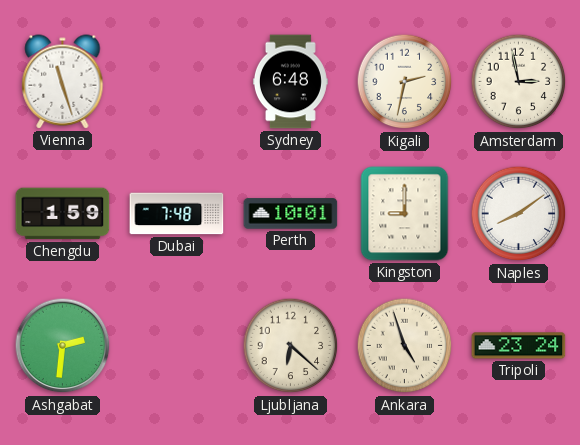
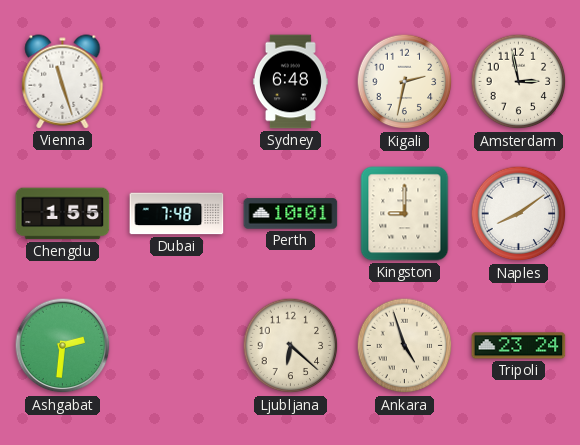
Chengdu: 1:59 -> 1:55
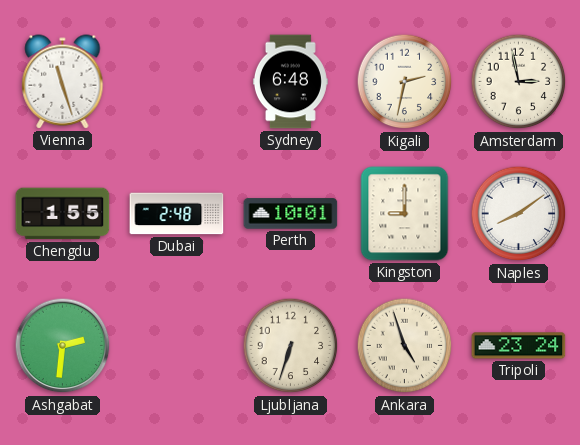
Dubai: 7:48 -> 2:48
Ljubljana: 6:22 -> 6:33
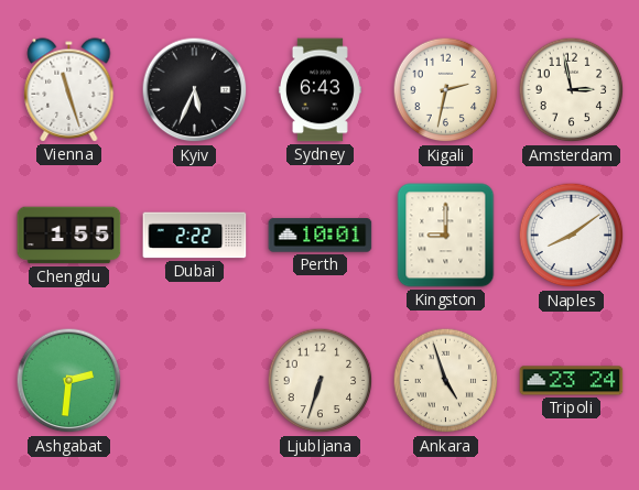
Kyiv: none -> 5:34
Sydney: 6:48 -> 6:43
Dubai: 2:48 -> 2:22
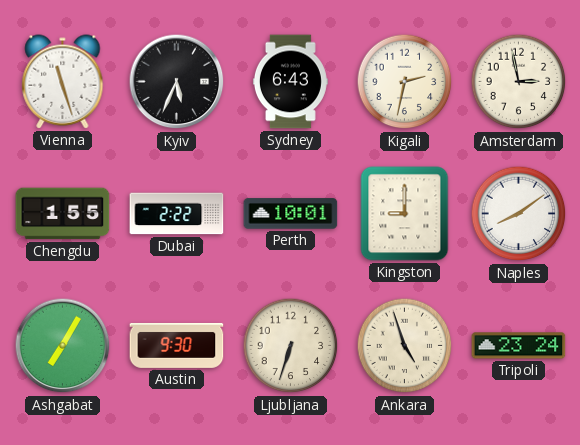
Ashgabat: 2:31 -> 7:05
Austin: none -> 9:30
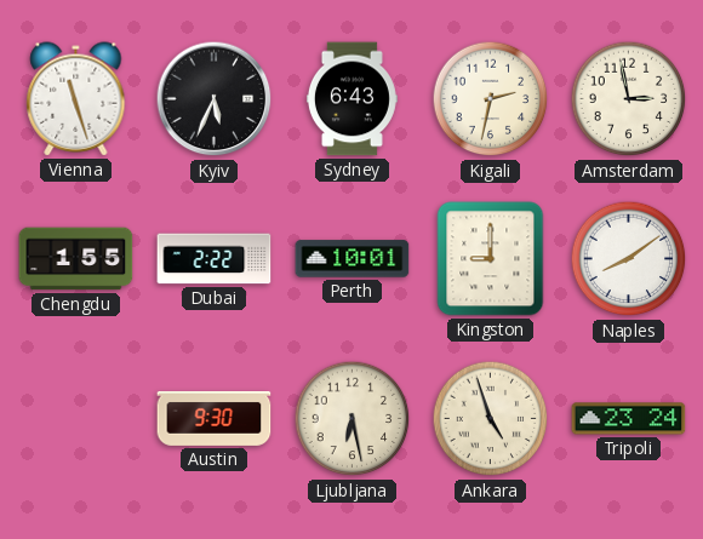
Ashgabat: 7:05 -> none
Ljubljana: 6:33 -> 6:28
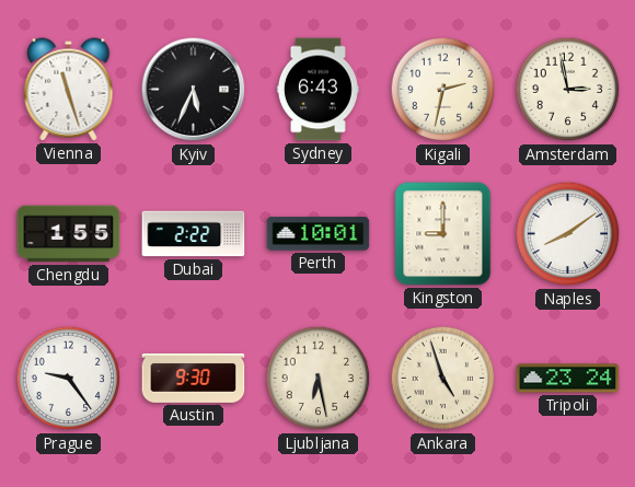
Prague: none -> 9:24
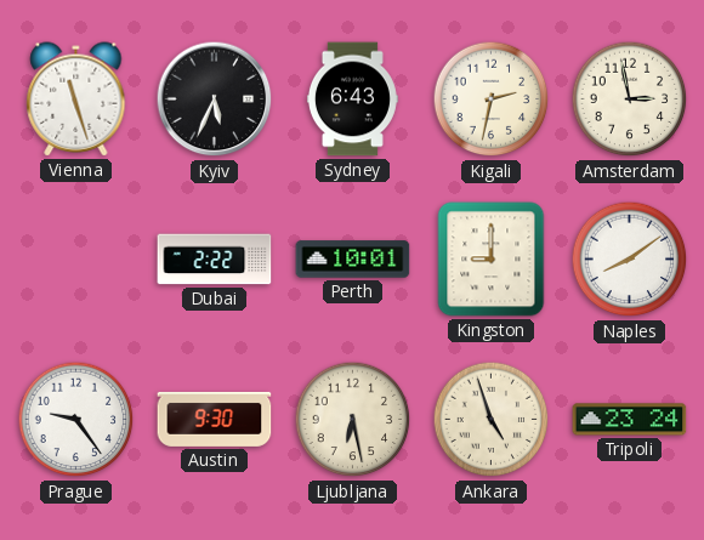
Chengdu: 1:55 -> none
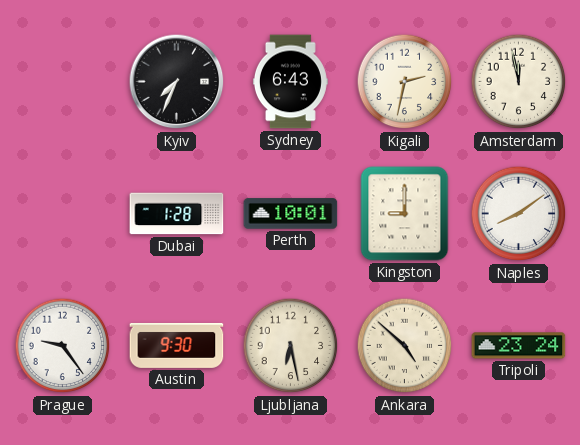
Vienna: 11:27 -> none
Kyiv: 5:34 -> 7:34
Amsterdam: 2:58 -> 11:58
Dubai: 2:22 -> 1:28
Ankara: 4:57 -> 4:52
